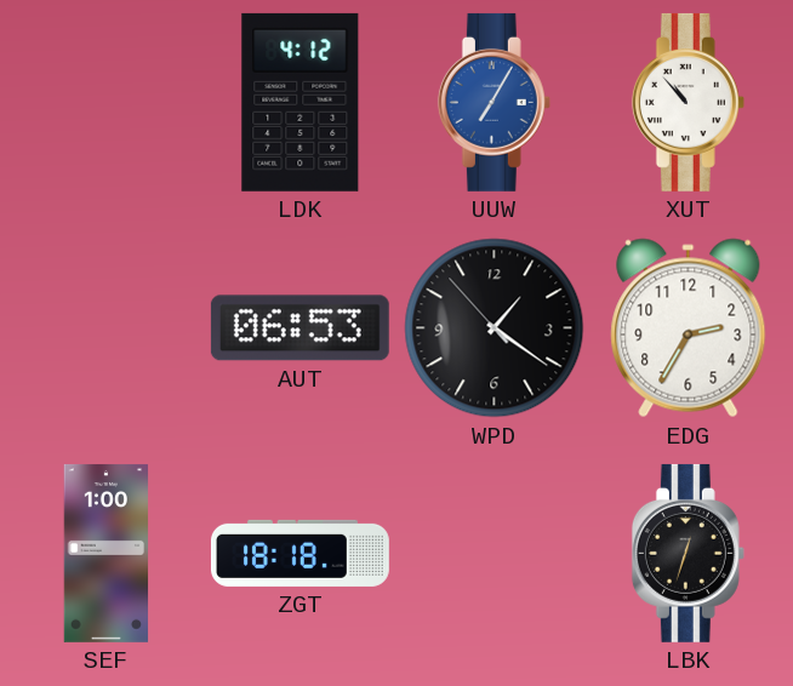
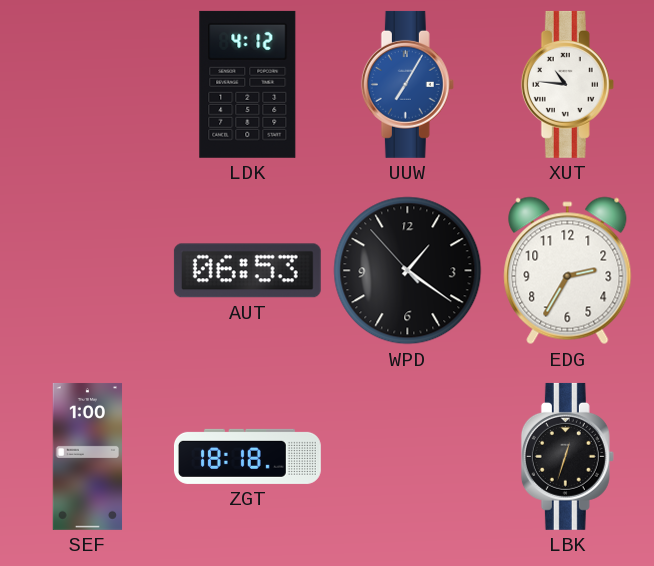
XUT: 10:53 -> 10:46
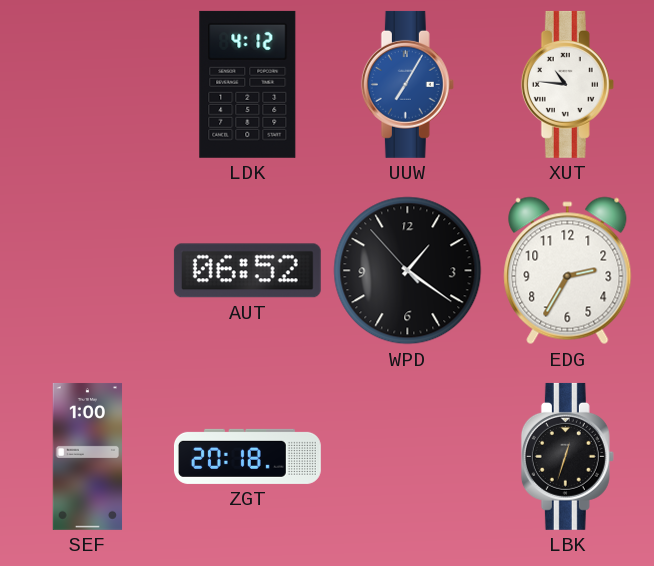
AUT: 06:53 -> 06:52
ZGT: 18:18 -> 20:18
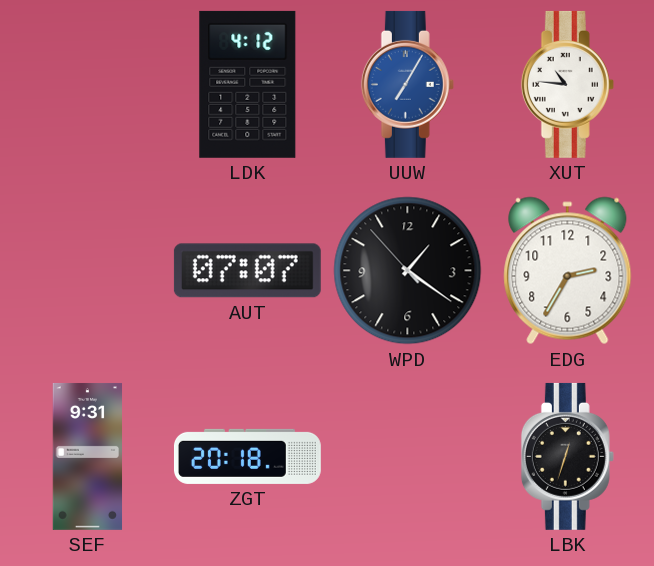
AUT: 06:52 -> 07:07
SEF: 1:00 -> 9:31
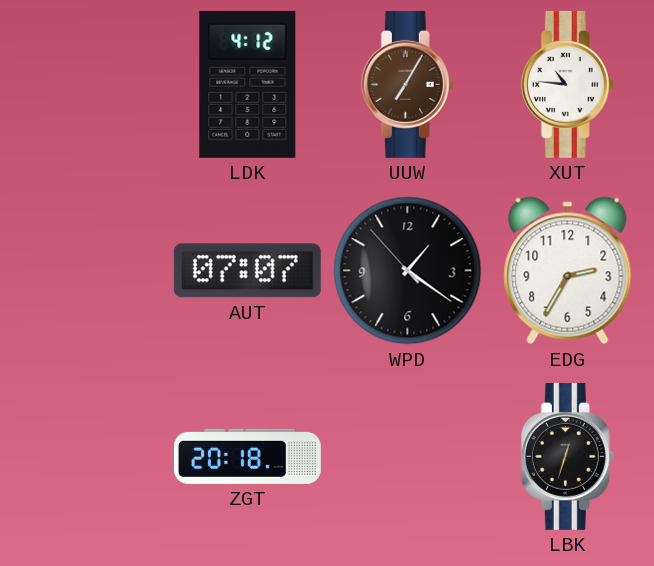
UUW dial: blue -> brown
SEF: 9:31 -> none
